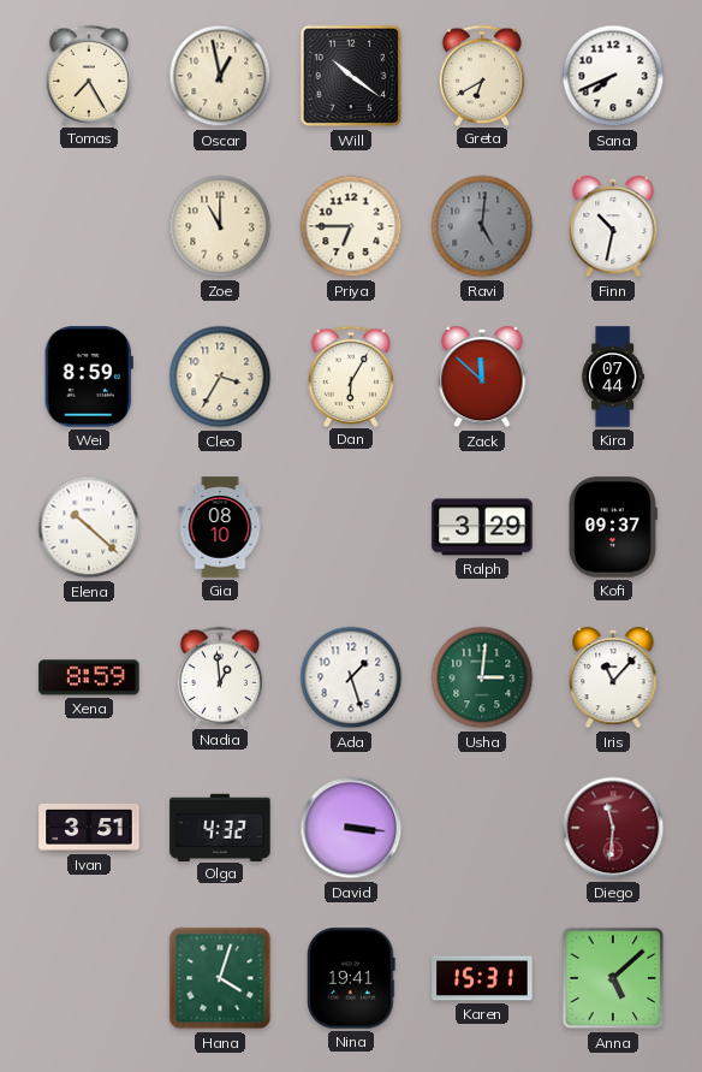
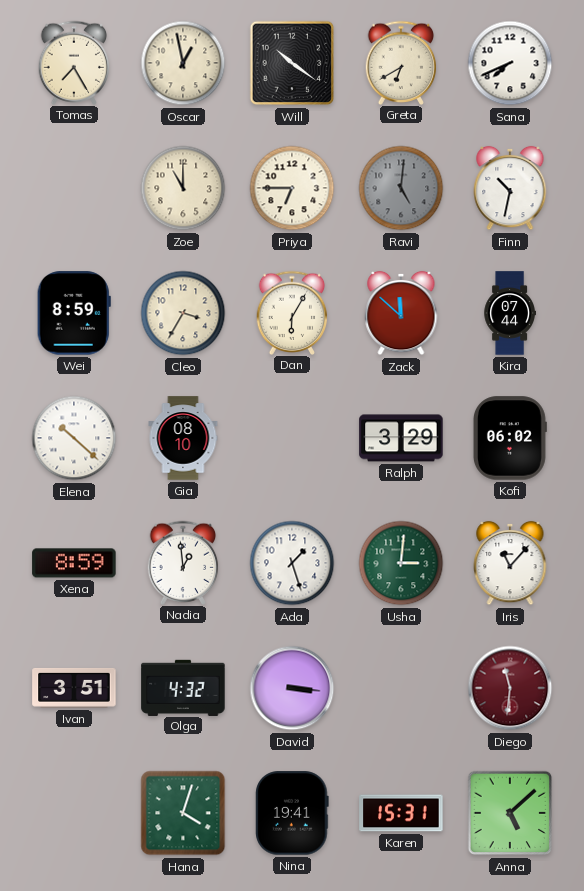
Kofi: 09:37 -> 06:02
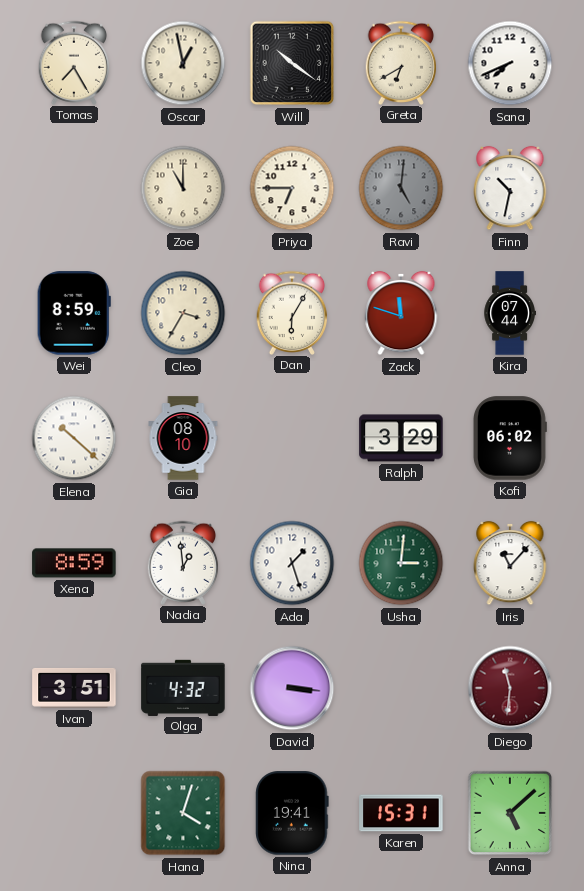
Zack: 11:52 -> 11:48
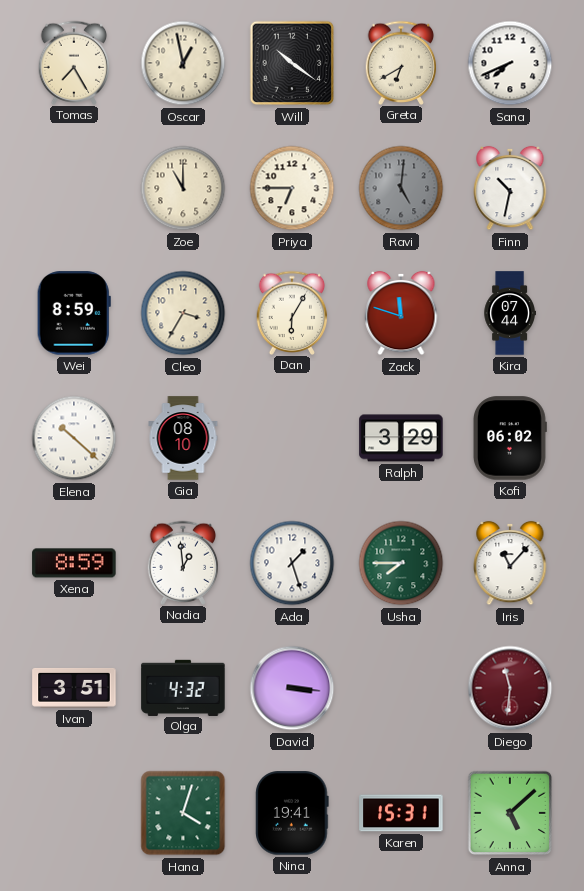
Usha: 3:01 -> 7:45
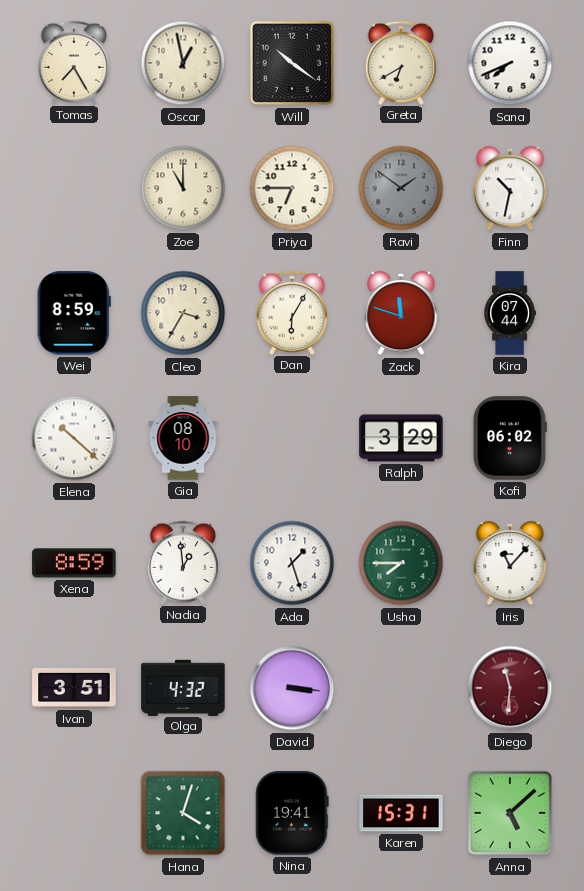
Ravi: 5:01 -> 1:51
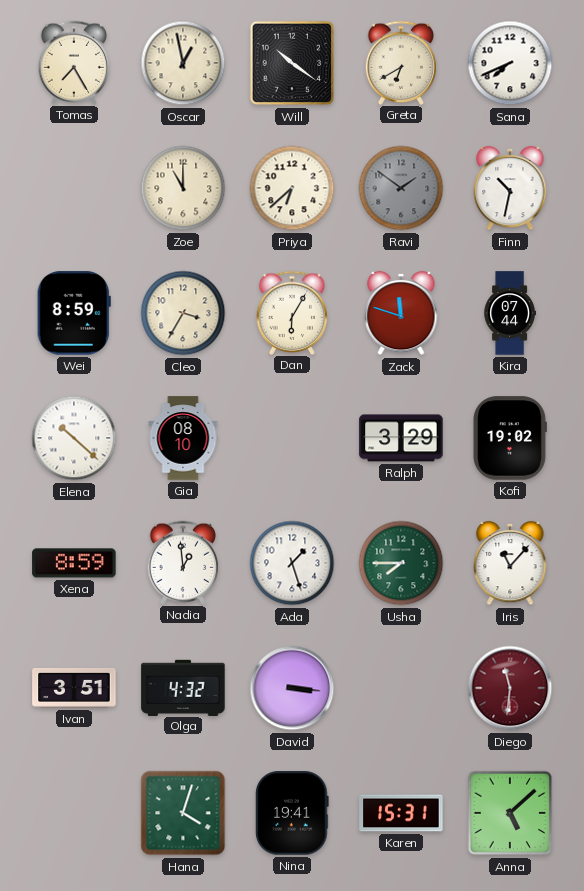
Priya: 6:45 -> 6:38
Kofi: 06:02 -> 19:02
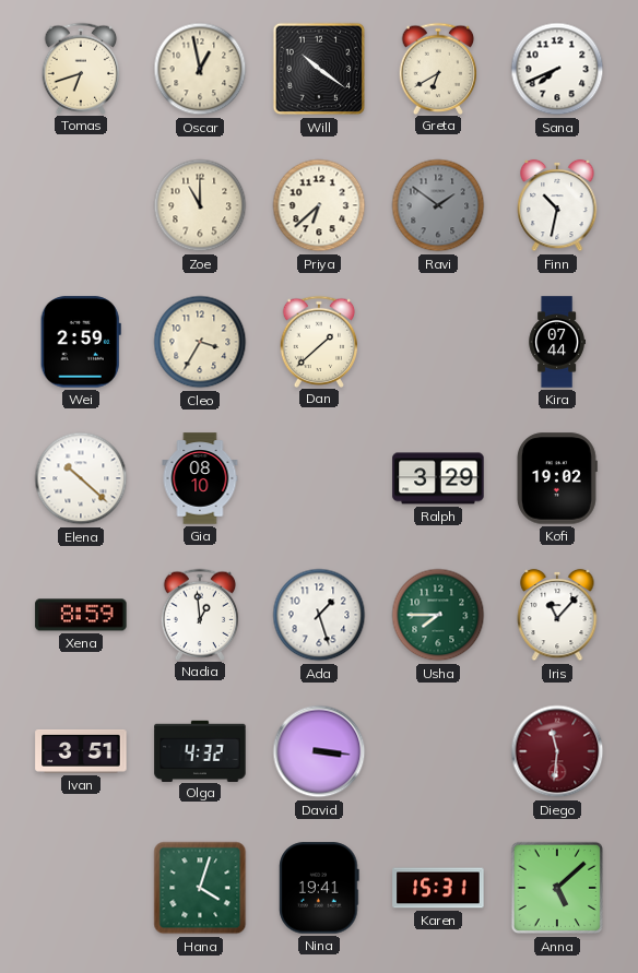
Tomas: 7:25 -> 6:42
Wei: 8:59 -> 2:59
Dan: 6:05 -> 1:38
Zack: 11:48 -> none
